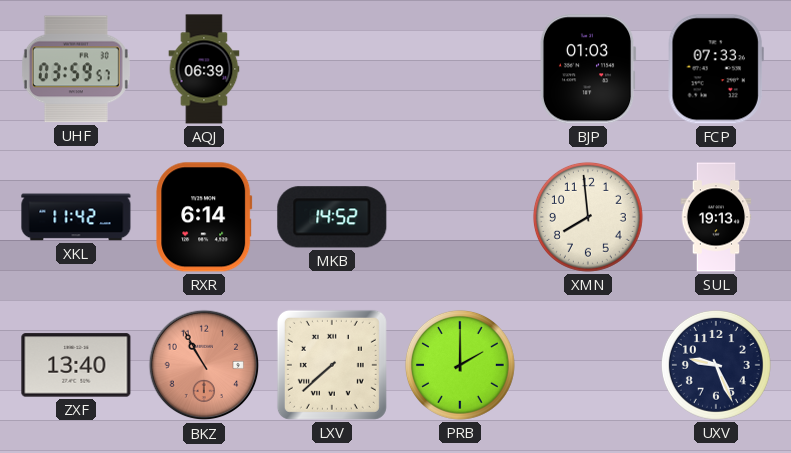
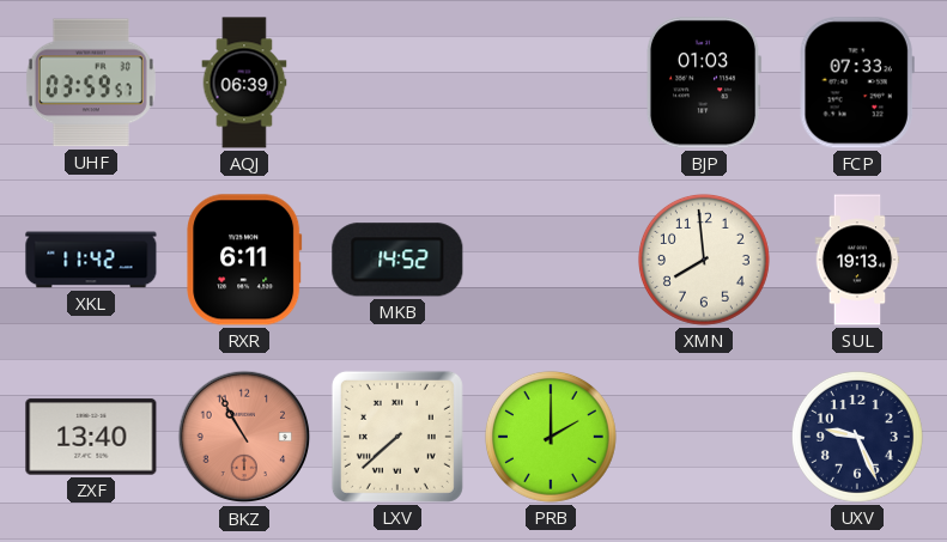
RXR: 6:14 -> 6:11
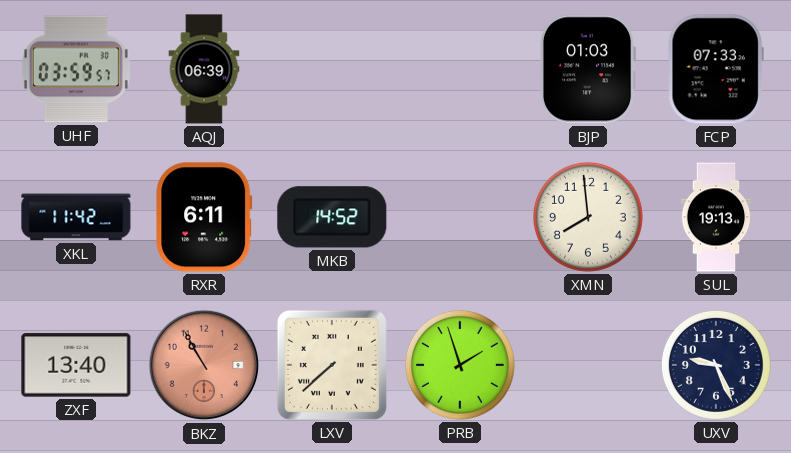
PRB: 2:00 -> 1:57
